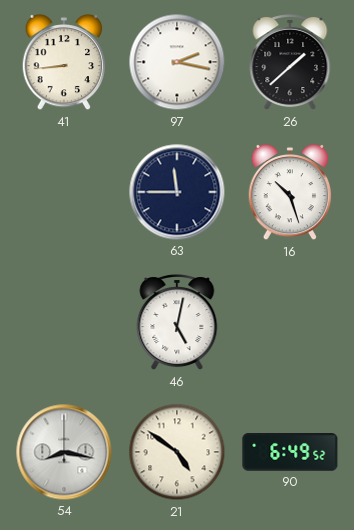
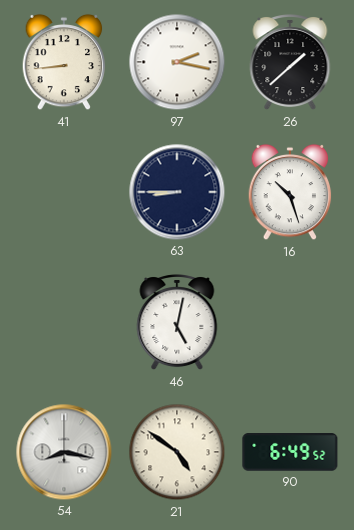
63: 11:45 -> 8:45
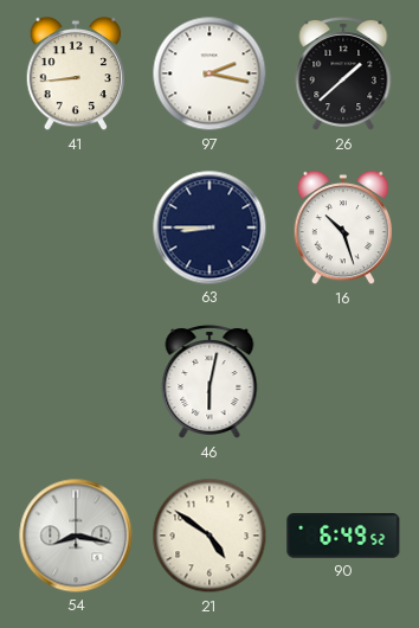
46: 5:02 -> 6:02
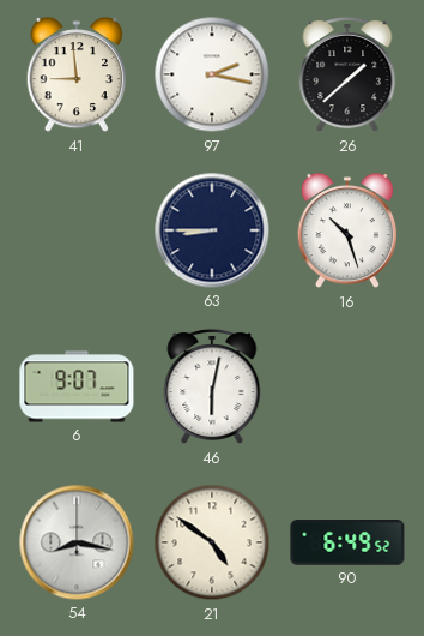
41: 8:44 -> 8:59
6: none -> 9:07
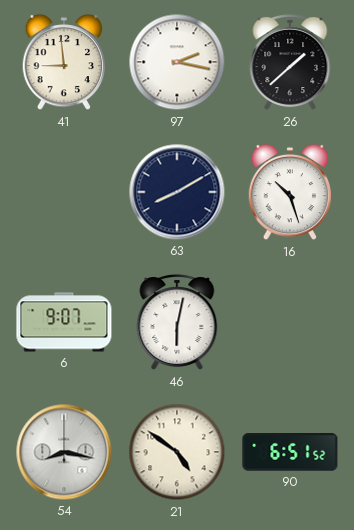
63: 8:45 -> 8:10
90: 6:49 -> 6:51
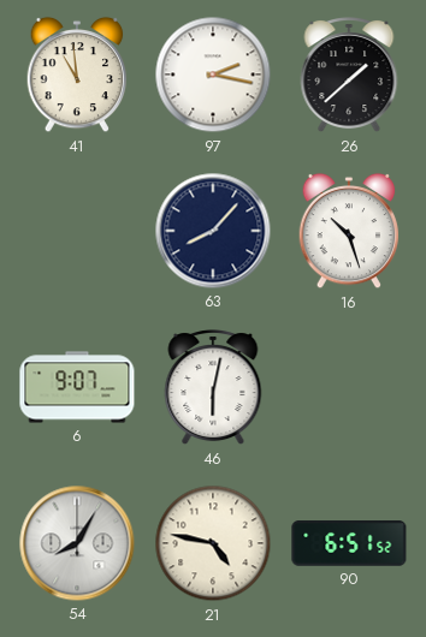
41: 8:59 -> 10:59
63: 8:10 -> 8:07
54: 8:17 -> 8:05
21: 4:51 -> 4:47
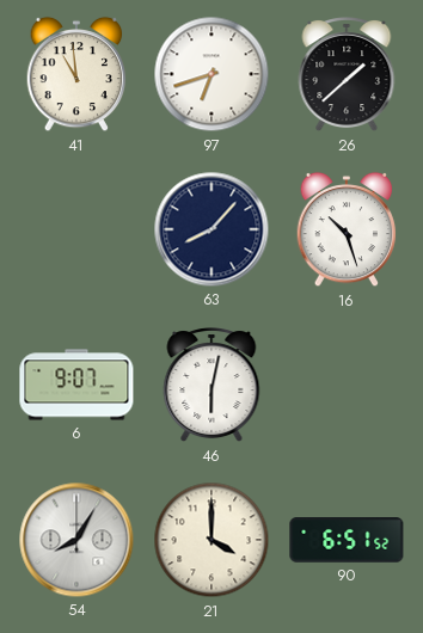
97: 2:17 -> 6:42
21: 4:47 -> 4:00
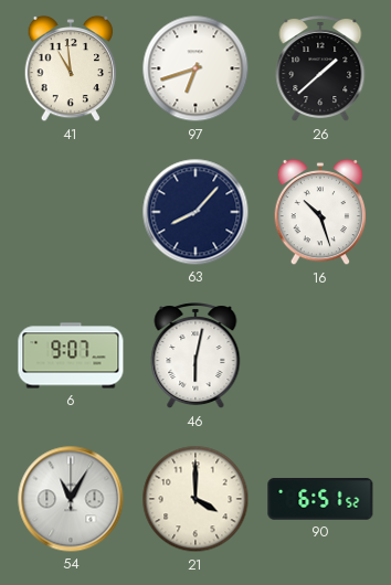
54: 8:05 -> 11:05
